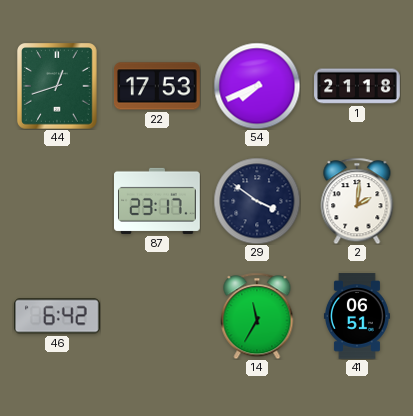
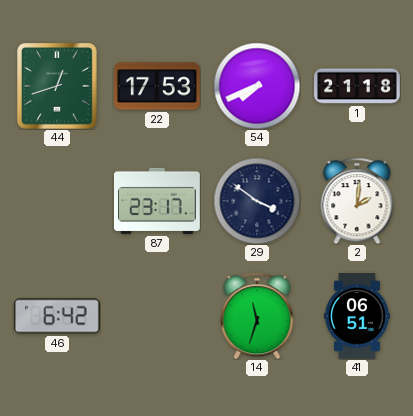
14: 11:35 -> 11:33
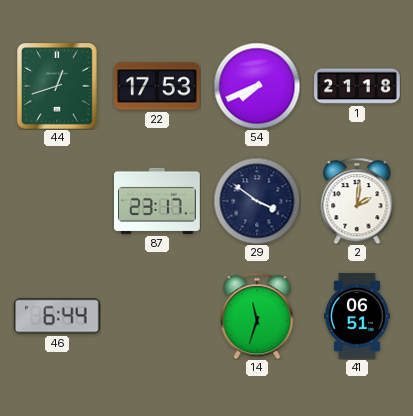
46: 6:42 -> 6:44
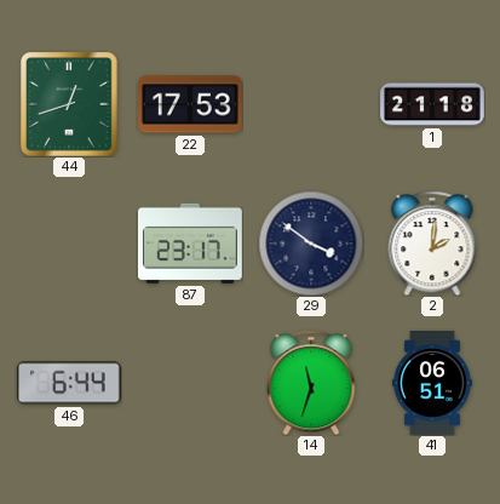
54: 7:41 -> none
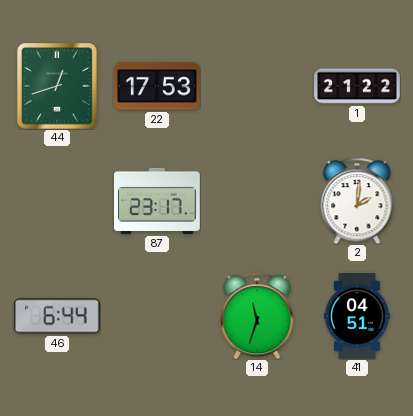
1: 21:18 -> 21:22
29: 3:51 -> none
41: 06:51 -> 04:51
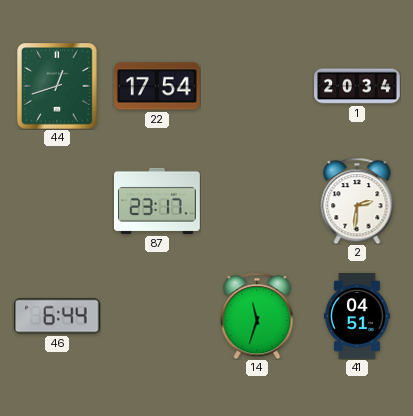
22: 17:53 -> 17:54
1: 21:22 -> 20:34
2: 2:01 -> 2:31
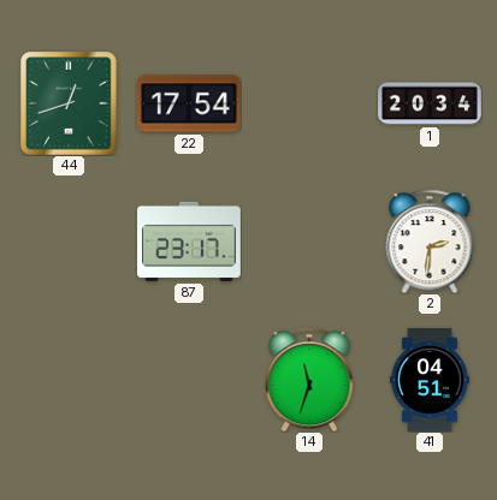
46: 6:44 -> none
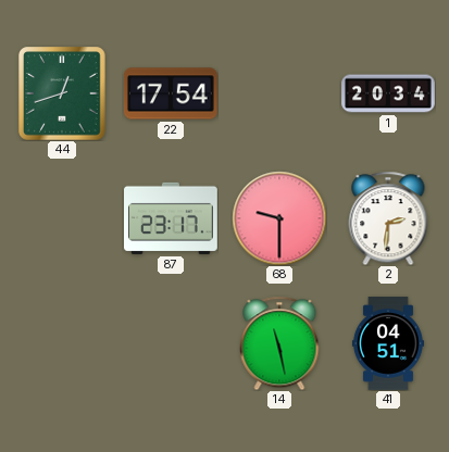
68: none -> 9:30
14: 11:33 -> 11:28
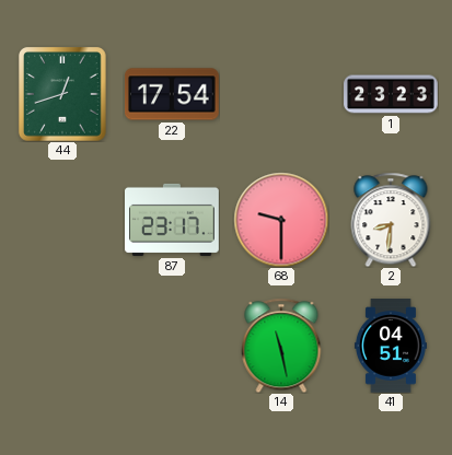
1: 20:34 -> 23:23
2: 2:31 -> 8:31
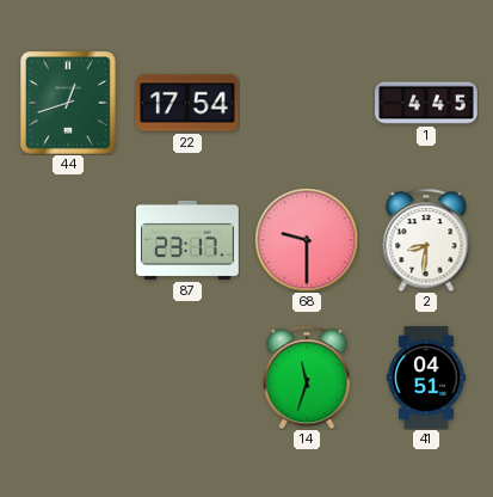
1: 23:23 -> 4:45
14: 11:28 -> 11:33
